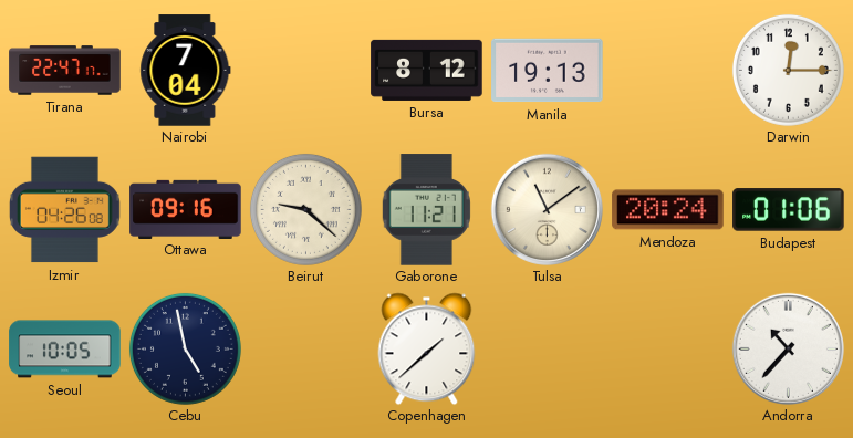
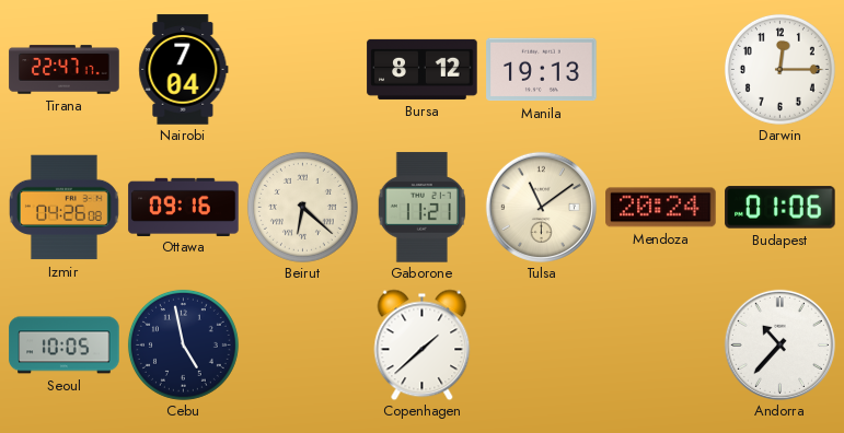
Beirut: 9:22 -> 6:22
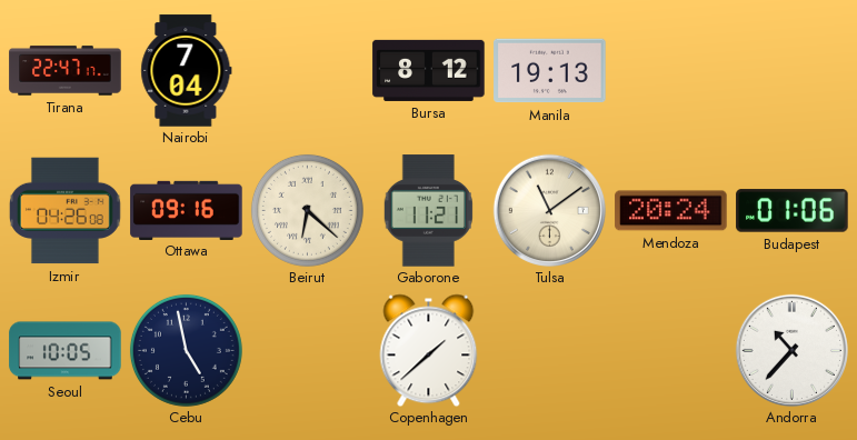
Darwin: 12:15 -> none
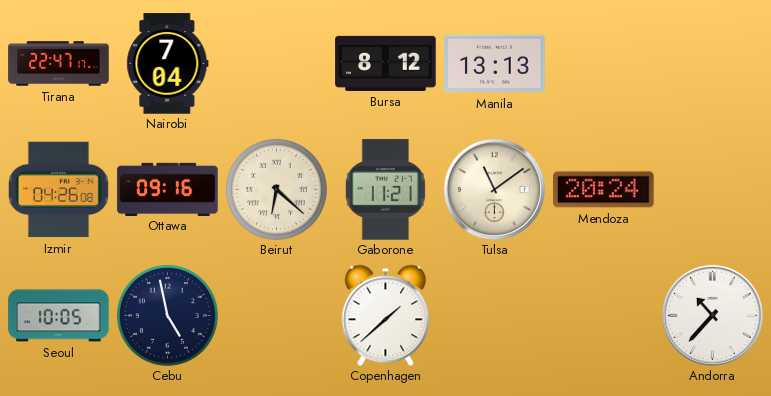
Manila: 19:13 -> 13:13
Budapest: 01:06 -> none
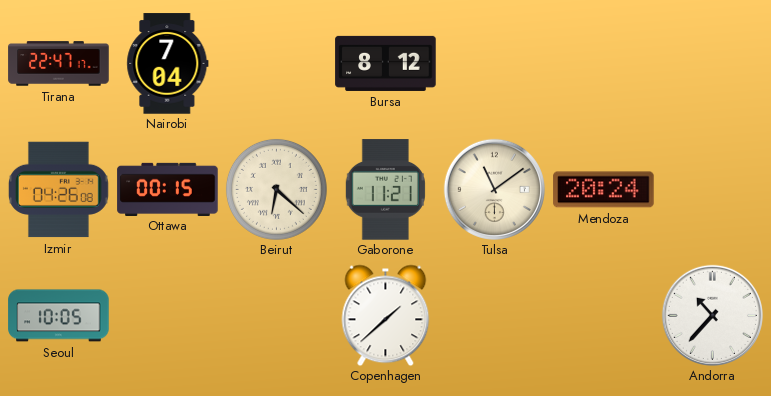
Manila: 13:13 -> none
Ottawa: 09:16 -> 00:15
Cebu: 4:58 -> none
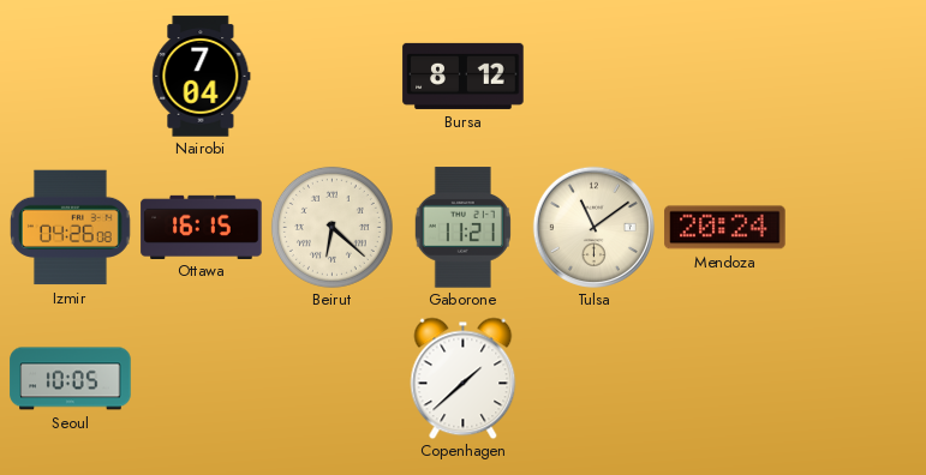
Tirana: 22:47 -> none
Ottawa: 00:15 -> 16:15
Andorra: 10:37 -> none
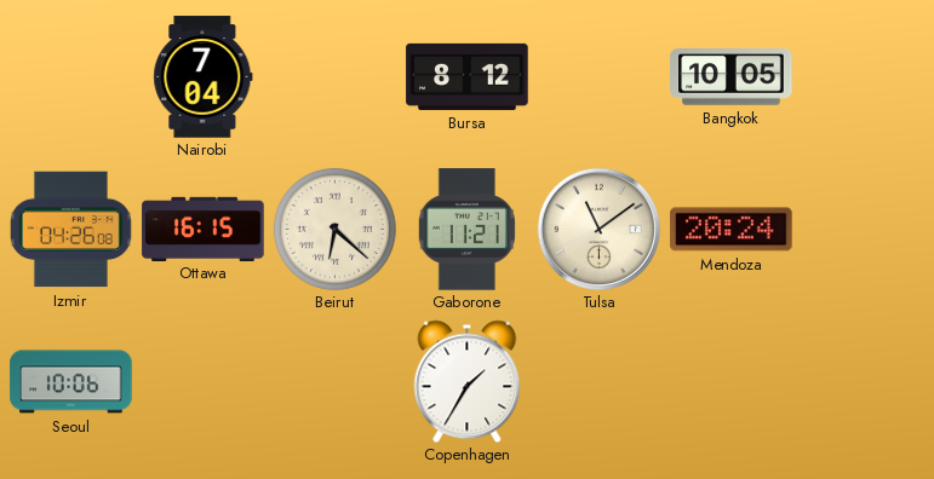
Bangkok: none -> 10:05
Seoul: 10:05 -> 10:06
Copenhagen: 1:38 -> 1:35
